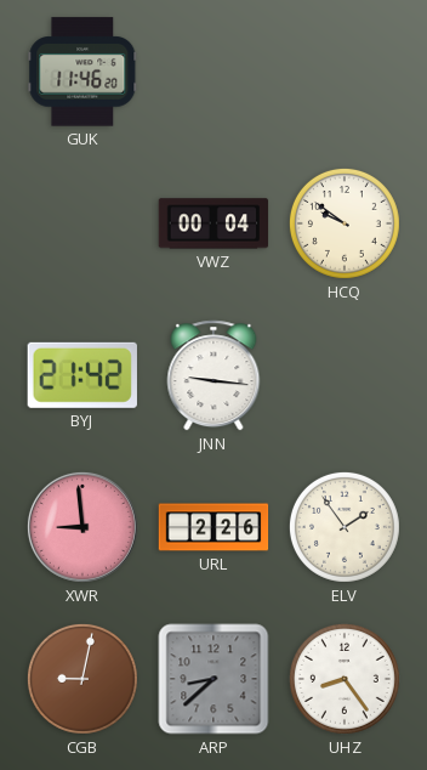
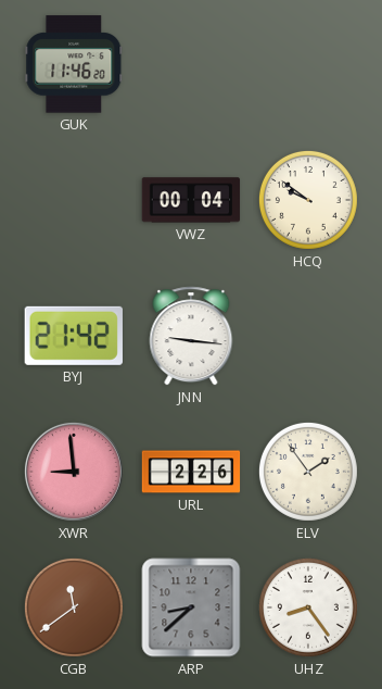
CGB: 9:02 -> 11:39
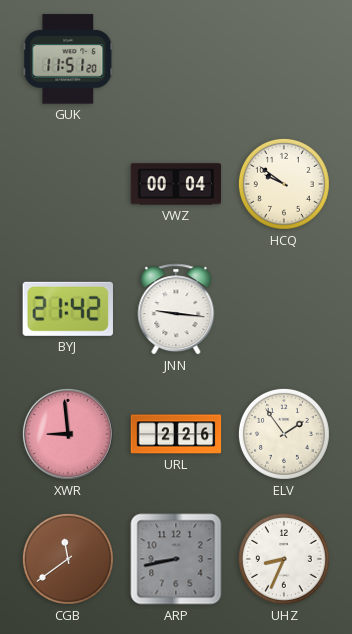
GUK: 11:46 -> 11:51
ARP: 8:38 -> 8:43
UHZ: 8:24 -> 8:34
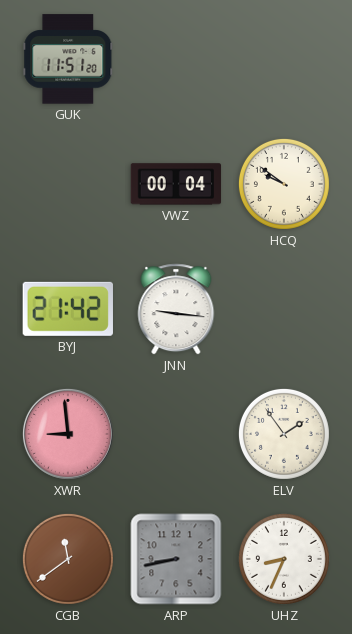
URL: 2:26 -> none
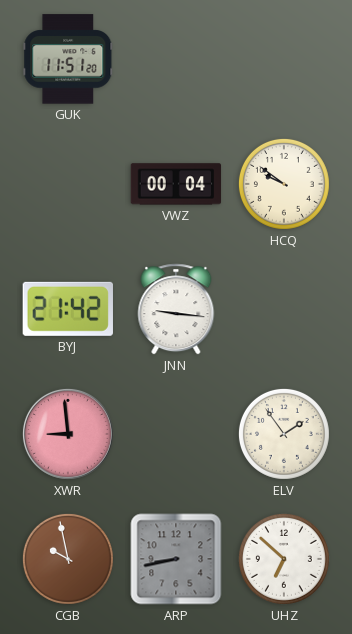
CGB: 11:39 -> 9:58
UHZ: 8:34 -> 6:52
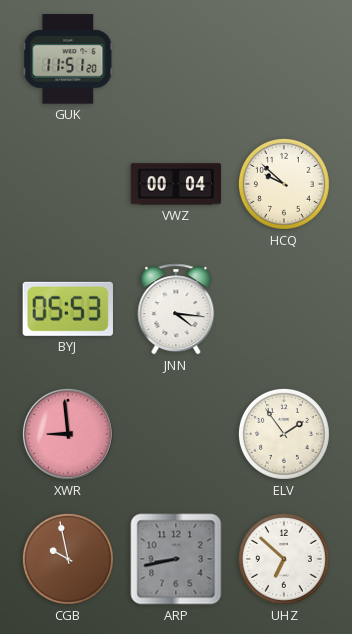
HCQ: 9:51 -> 9:52
BYJ: 21:42 -> 05:53
JNN: 9:16 -> 4:16
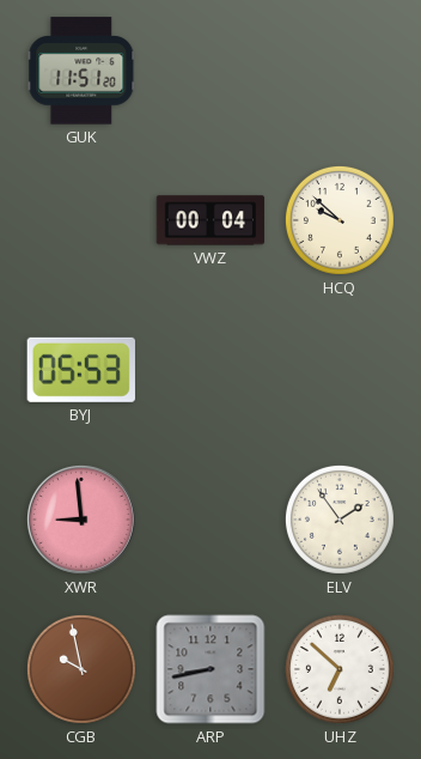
JNN: 4:16 -> none
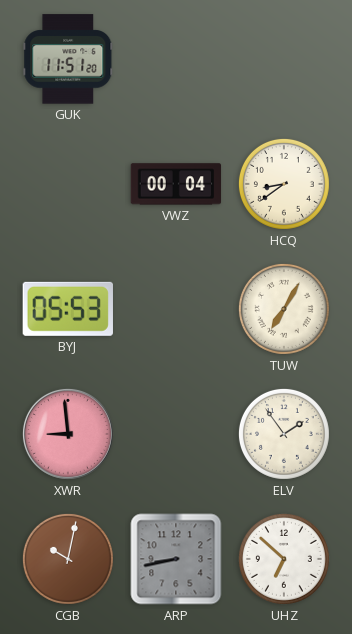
HCQ: 9:52 -> 8:39
TUW: none -> 7:05
CGB: 9:58 -> 10:02
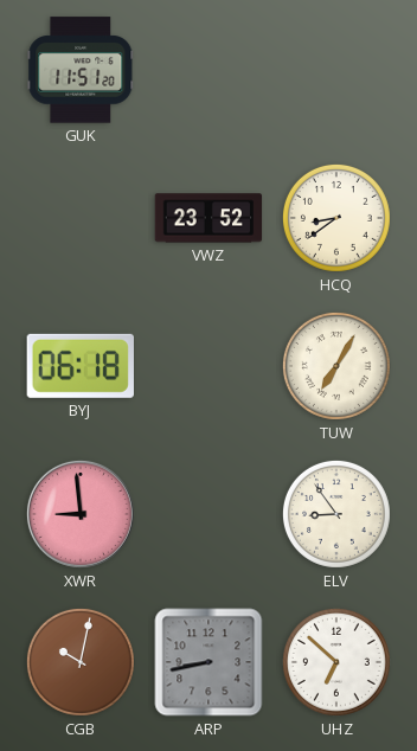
VWZ: 00:04 -> 23:52
BYJ: 05:53 -> 06:18
ELV: 1:54 -> 8:54
